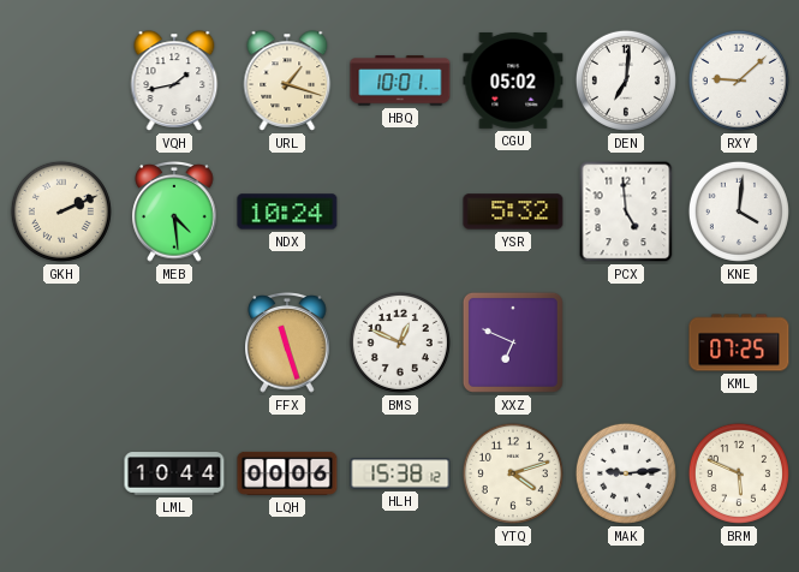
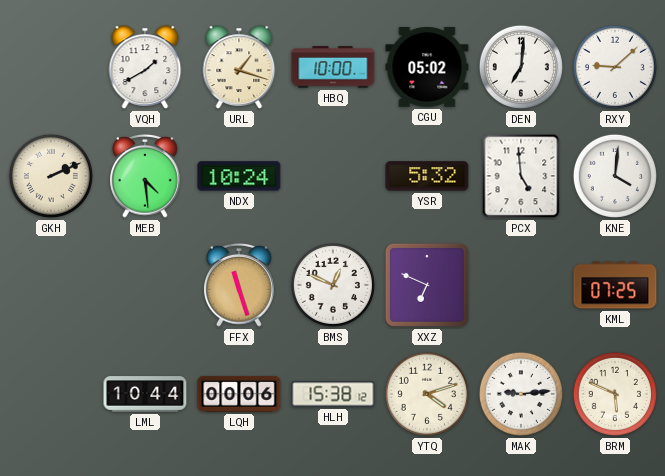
VQH: 1:43 -> 1:40
HBQ: 10:01 -> 10:00
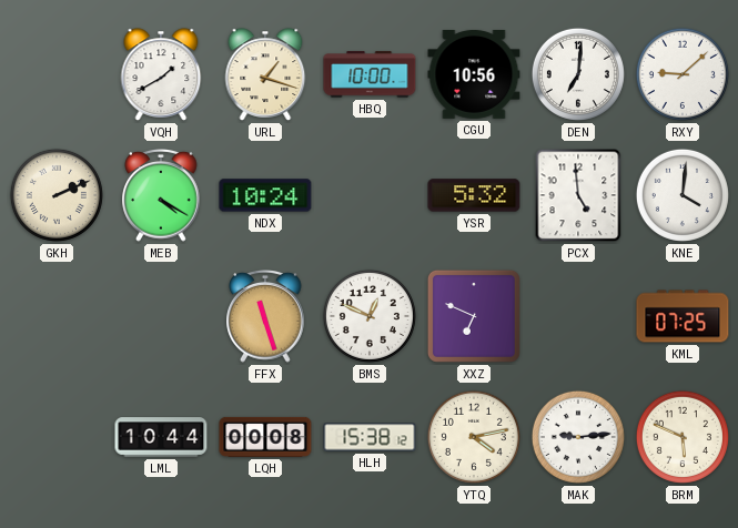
CGU: 05:02 -> 10:56
MEB: 4:29 -> 4:20
LQH: 00:06 -> 00:08
YTQ: 4:12 -> 4:13
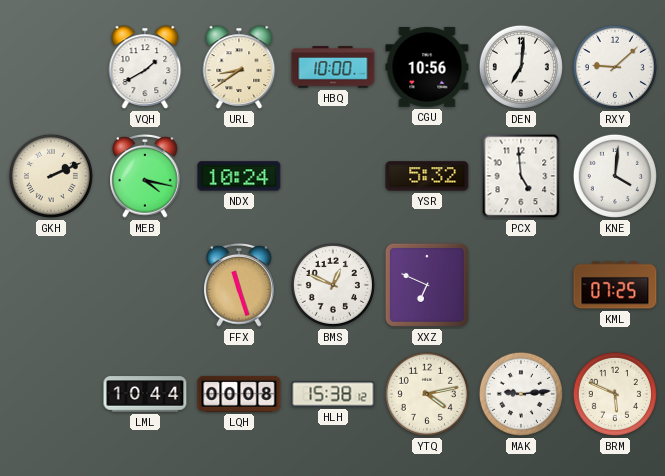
URL: 1:18 -> 8:39
MEB: 4:20 -> 4:17
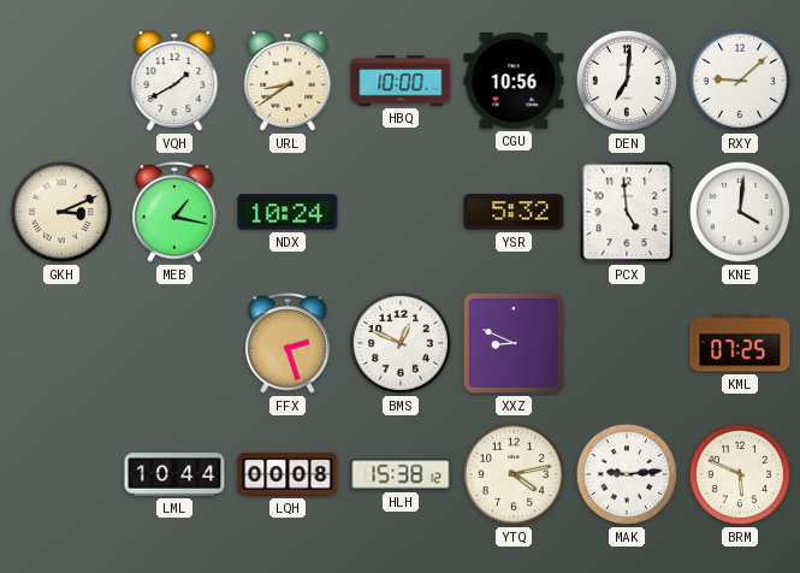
GKH: 2:11 -> 3:11
MEB: 4:17 -> 1:17
FFX: 11:27 -> 2:27
XXZ: 6:49 -> 8:49
